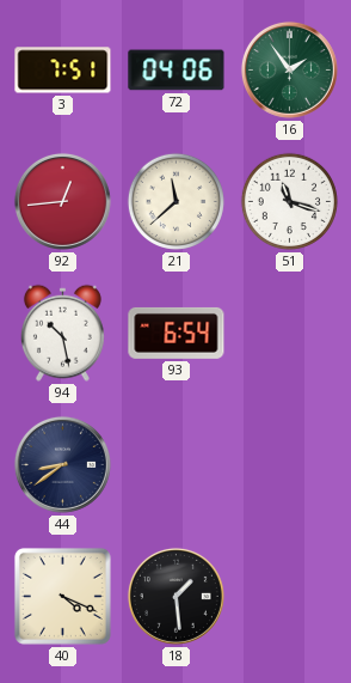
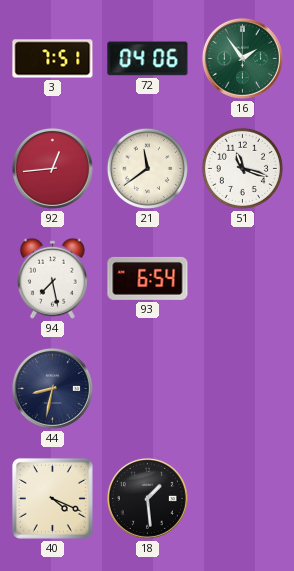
21: 11:38 -> 11:39
94: 10:28 -> 7:28
44: 8:39 -> 8:32
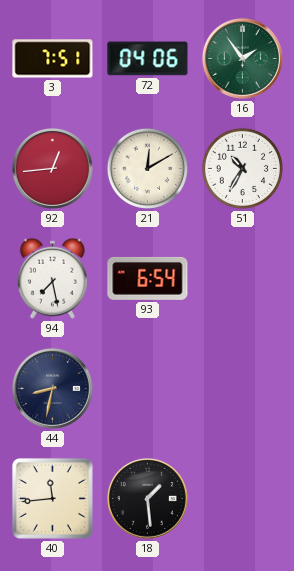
21: 11:39 -> 12:10
51: 11:18 -> 10:35
40: 4:19 -> 11:44
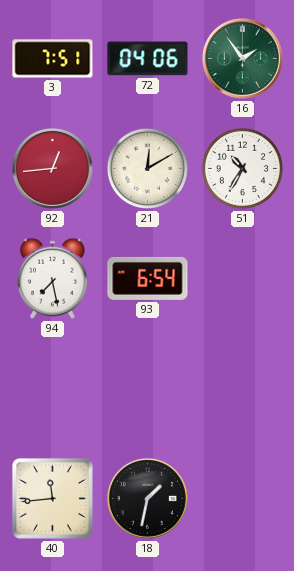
44: 8:32 -> none
18: 1:29 -> 1:32
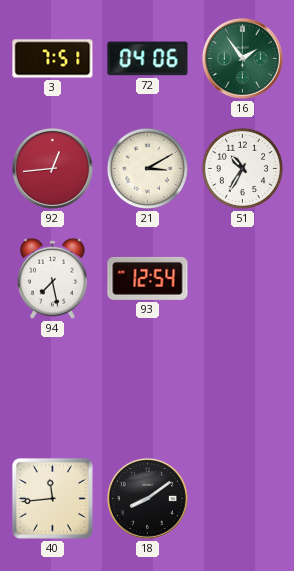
21: 12:10 -> 3:10
93: 6:54 -> 12:54
18: 1:32 -> 8:09
